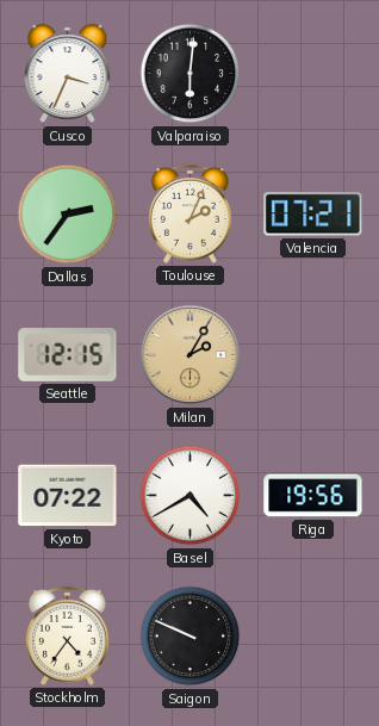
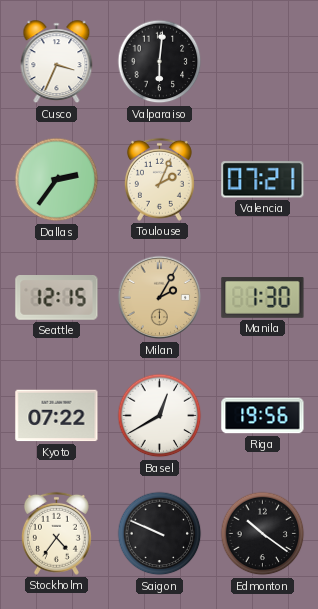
Manila: none -> 1:30
Basel: 4:40 -> 12:40
Edmonton: none -> 10:21
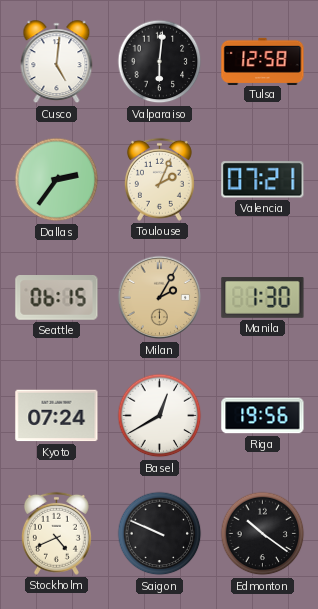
Cusco: 3:34 -> 5:01
Tulsa: none -> 12:58
Seattle: 12:15 -> 06:15
Kyoto: 07:22 -> 07:24
Stockholm: 4:36 -> 4:41
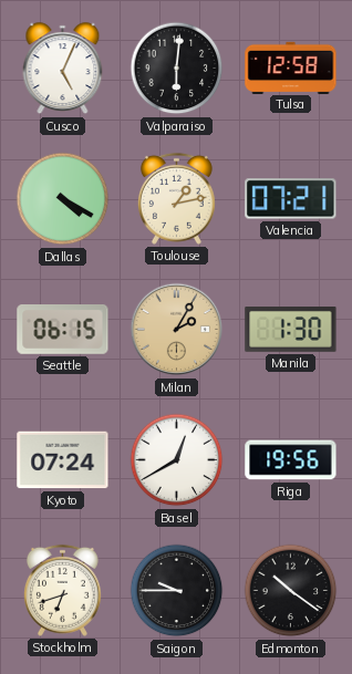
Cusco: 5:01 -> 5:04
Dallas: 2:36 -> 4:20
Toulouse: 2:04 -> 1:13
Stockholm: 4:41 -> 6:42
Saigon: 9:49 -> 9:45
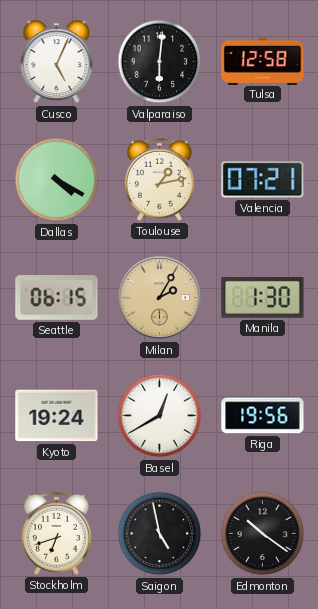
Kyoto: 07:24 -> 19:24
Saigon: 9:45 -> 4:58
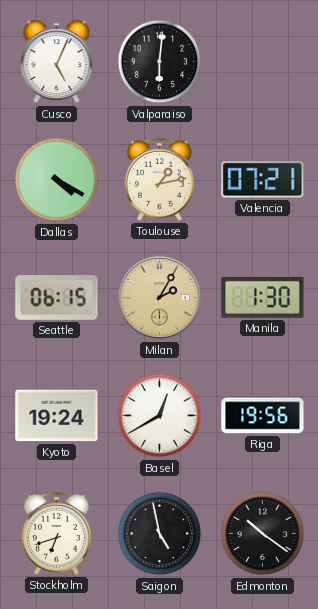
Tulsa: 12:58 -> none
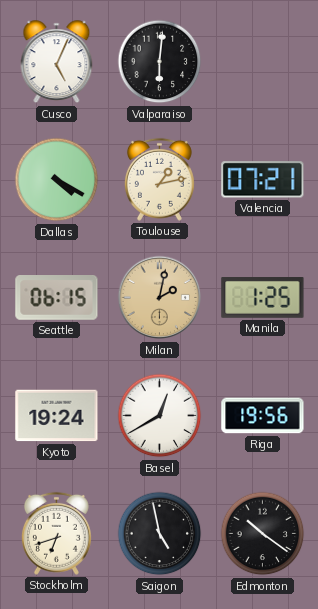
Milan: 2:05 -> 2:02
Manila: 1:30 -> 1:25
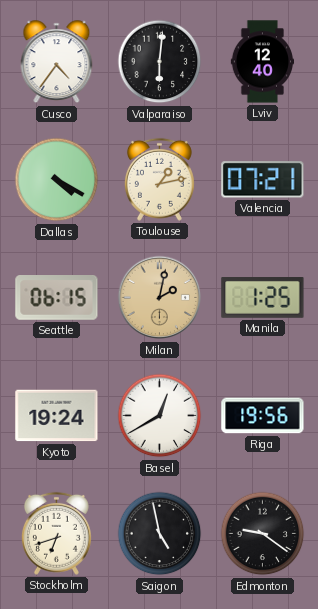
Cusco: 5:04 -> 4:36
Lviv: none -> 12:40
Edmonton: 10:21 -> 9:21
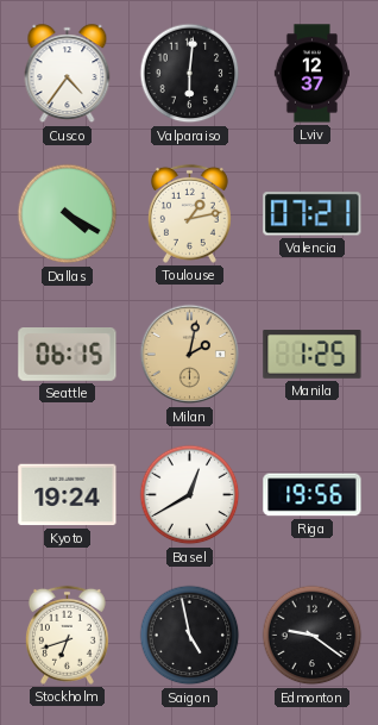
Lviv: 12:40 -> 12:37
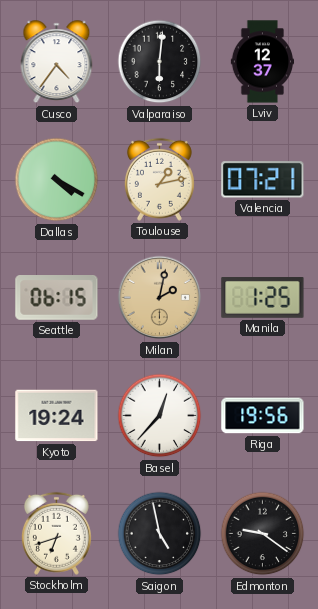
Basel: 12:40 -> 12:37
